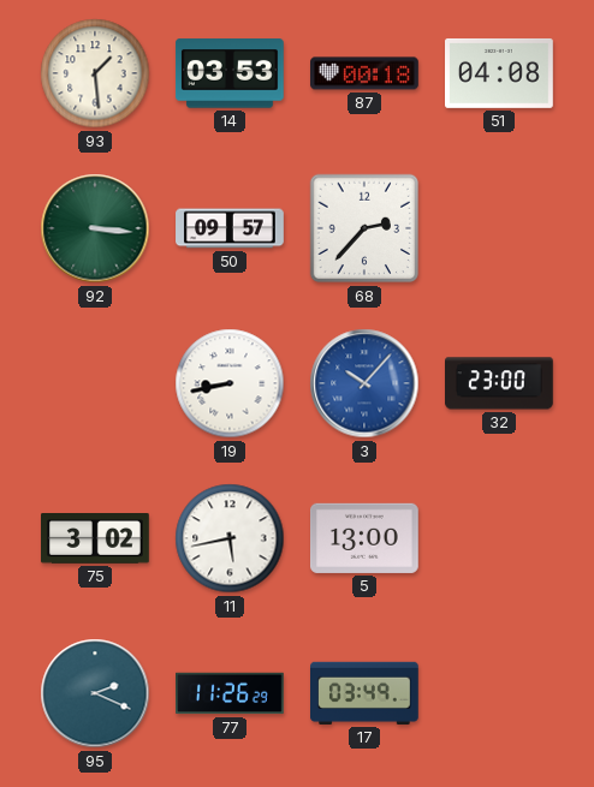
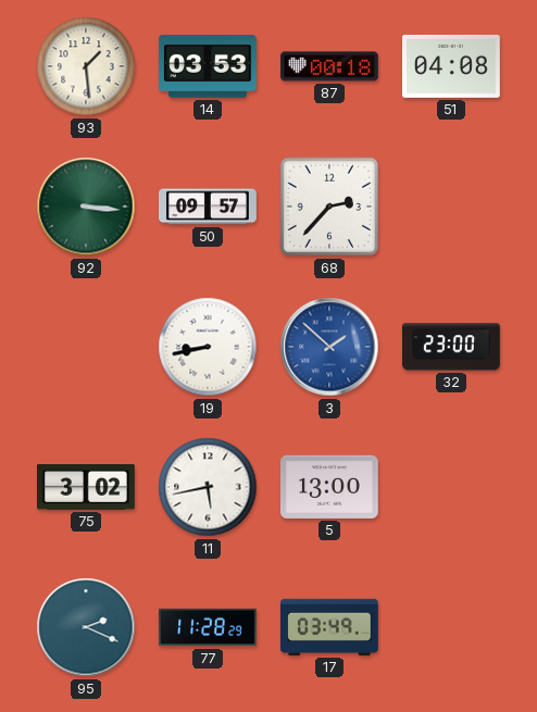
3: 10:07 -> 1:52
77: 11:26 -> 11:28
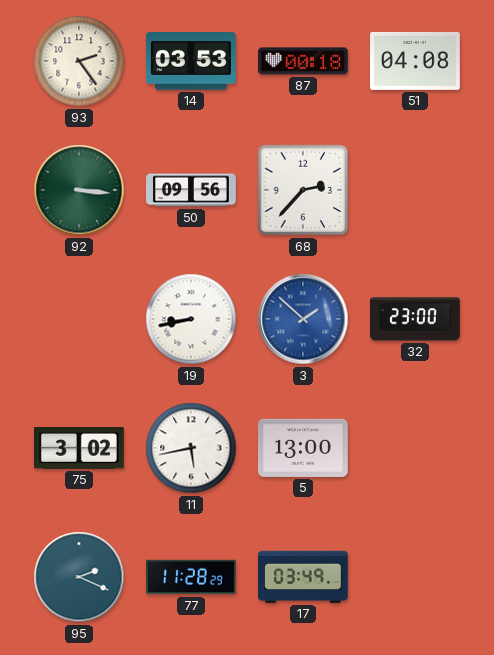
93: 1:29 -> 2:24
50: 09:57 -> 09:56
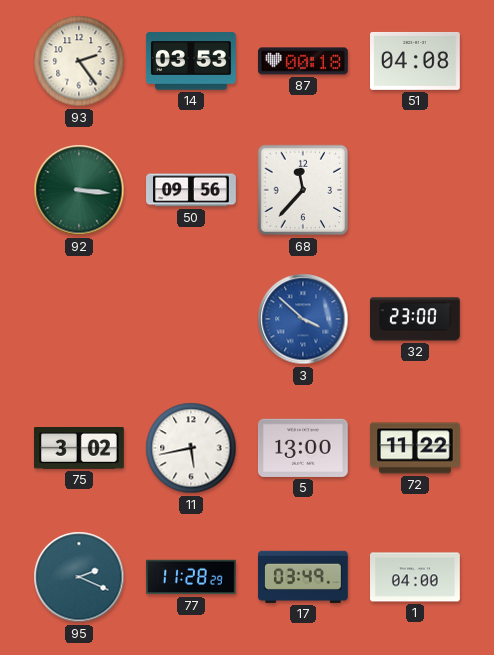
68: 2:37 -> 11:37
19: 8:43 -> none
3: 1:52 -> 3:52
72: none -> 11:22
1: none -> 04:00
